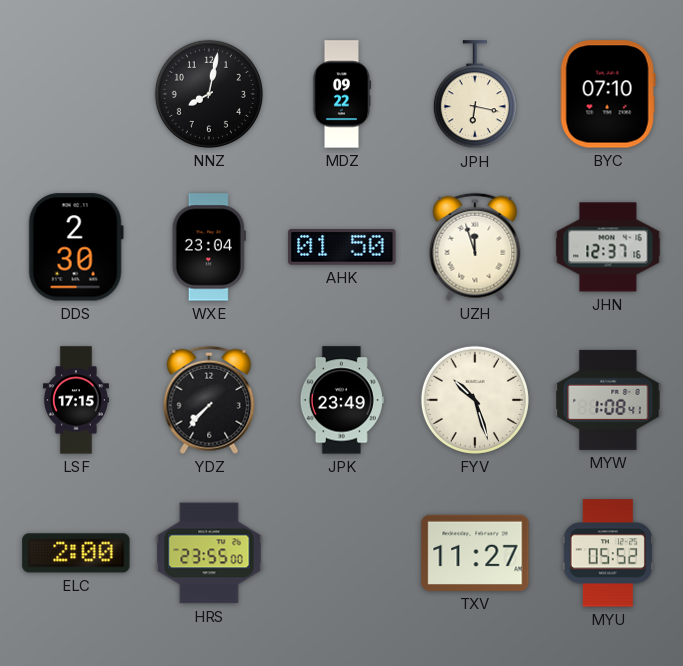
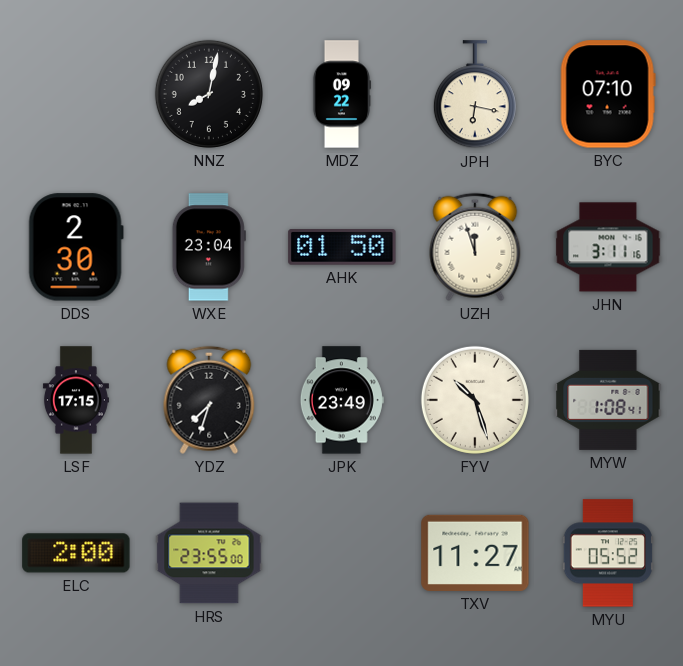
JHN: 12:37 -> 3:11
YDZ: 7:37 -> 7:33
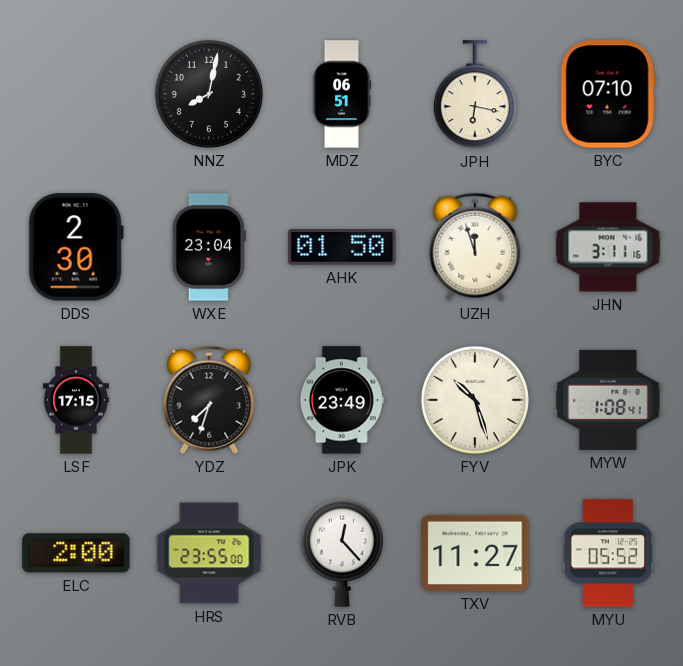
MDZ: 09:22 -> 06:51
RVB: none -> 12:23
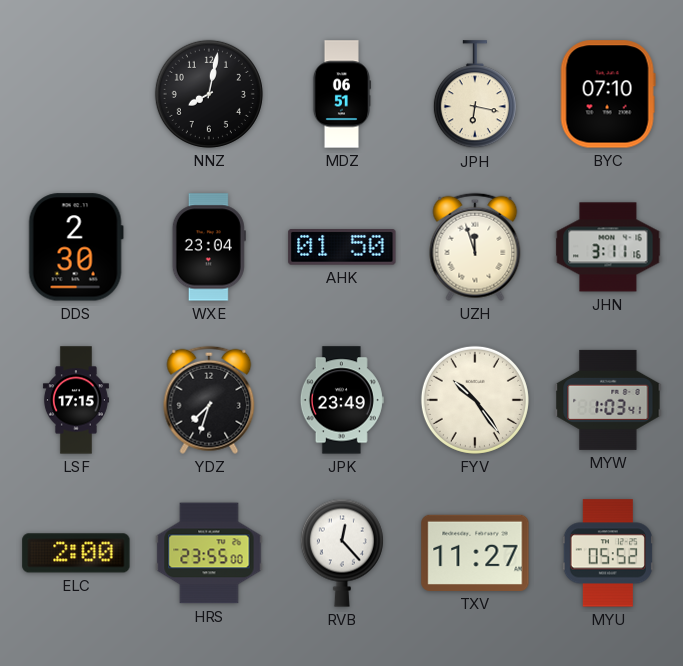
FYV: 10:27 -> 10:24
MYW: 1:08 -> 1:03
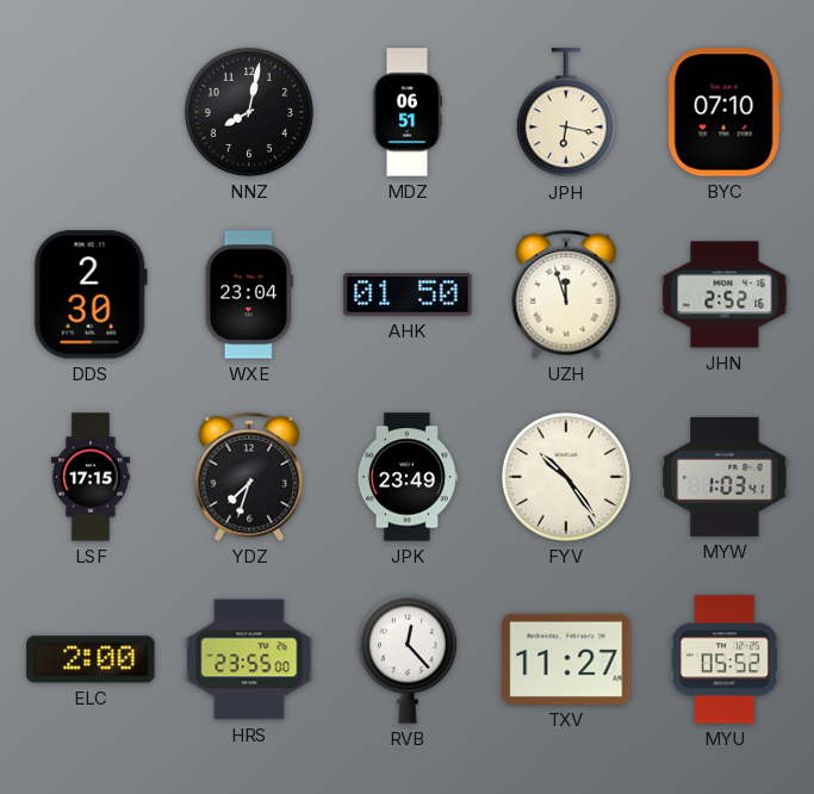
JHN: 3:11 -> 2:52
